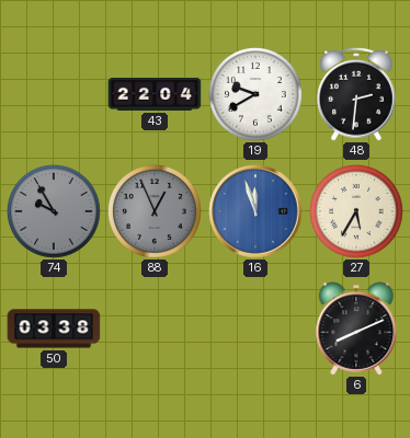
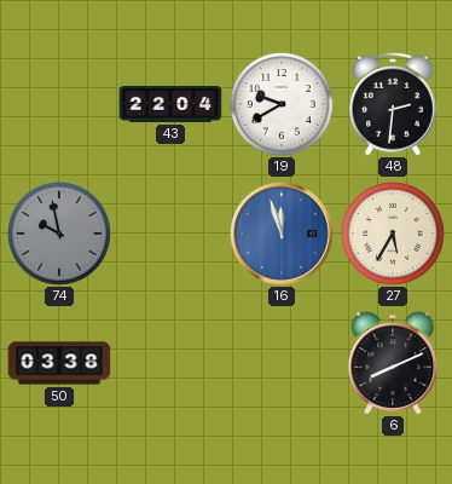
74: 9:55 -> 9:58
88: 12:56 -> none
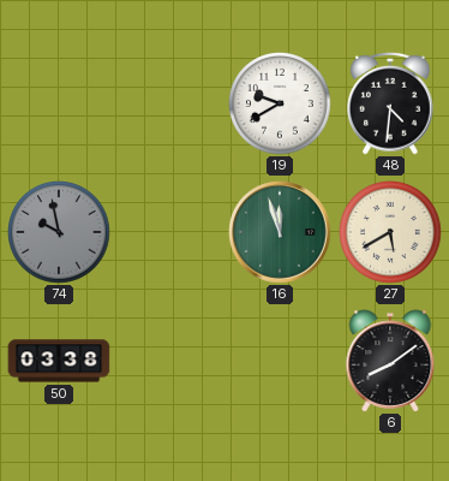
43: 22:04 -> none
48: 2:31 -> 4:31
16 dial: blue -> green
27: 5:35 -> 5:40
6: 8:11 -> 8:09
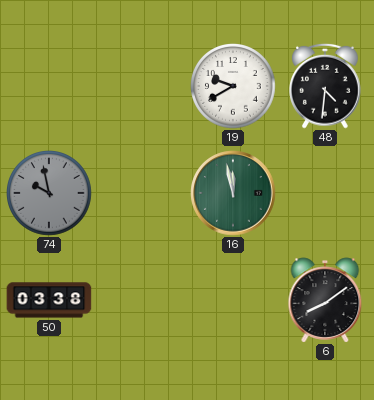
16: 11:57 -> 11:58
27: 5:40 -> none
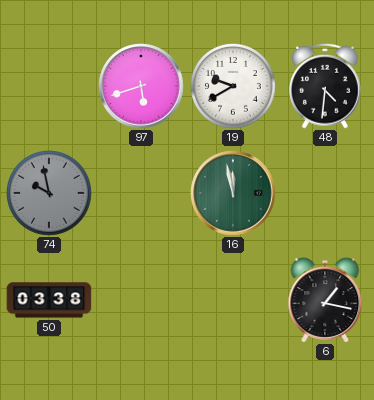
97: none -> 5:42
6: 8:09 -> 1:17
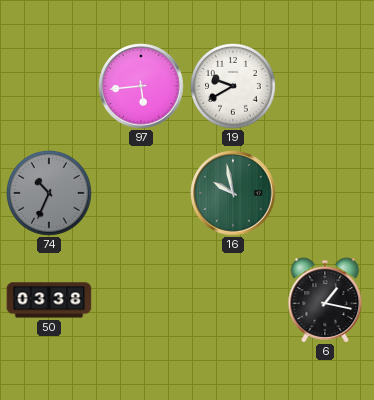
97: 5:42 -> 5:44
48: 4:31 -> none
74: 9:58 -> 10:34
16: 11:58 -> 9:58
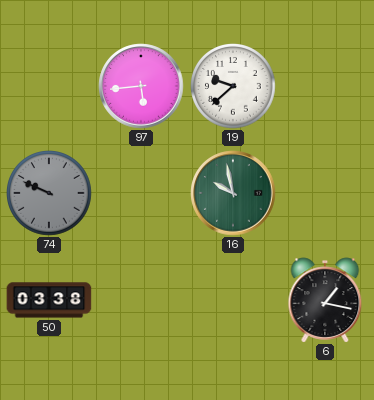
19: 9:40 -> 9:38
74: 10:34 -> 9:49
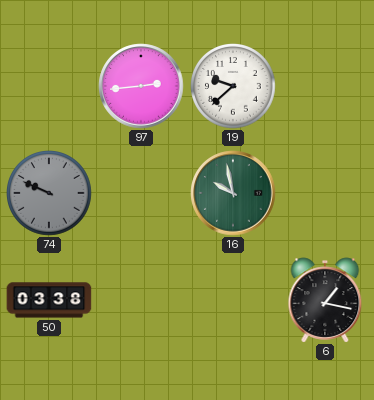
97: 5:44 -> 2:44
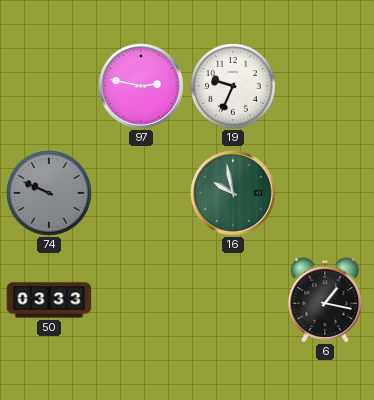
97: 2:44 -> 2:47
19: 9:38 -> 9:34
50: 03:38 -> 03:33
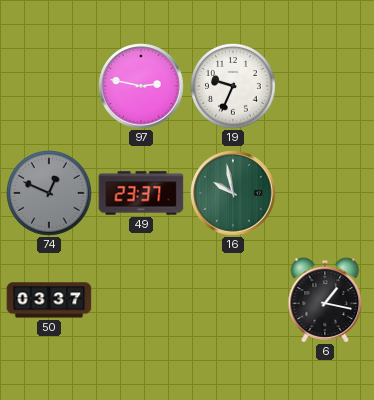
74: 9:49 -> 12:49
49: none -> 23:37
50: 03:33 -> 03:37
